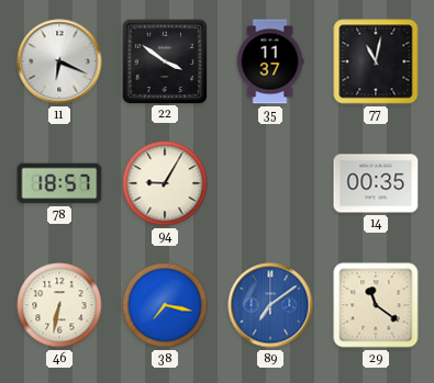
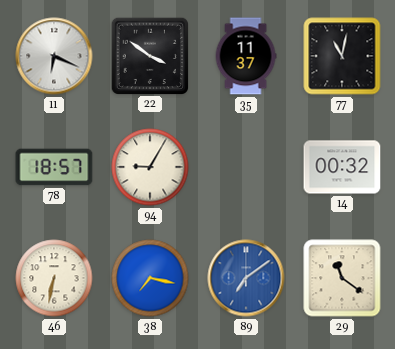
14: 00:35 -> 00:32
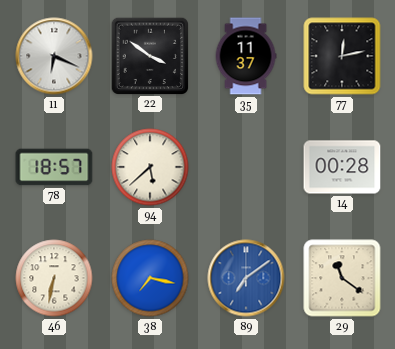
77: 11:02 -> 12:13
94: 9:05 -> 5:38
14: 00:32 -> 00:28
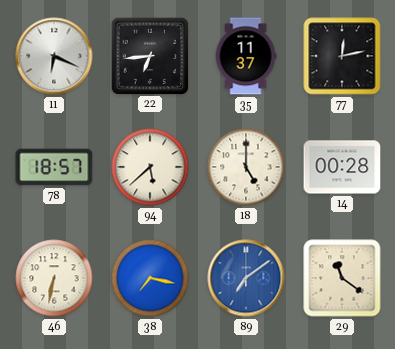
22: 3:51 -> 6:44
18: none -> 5:00
